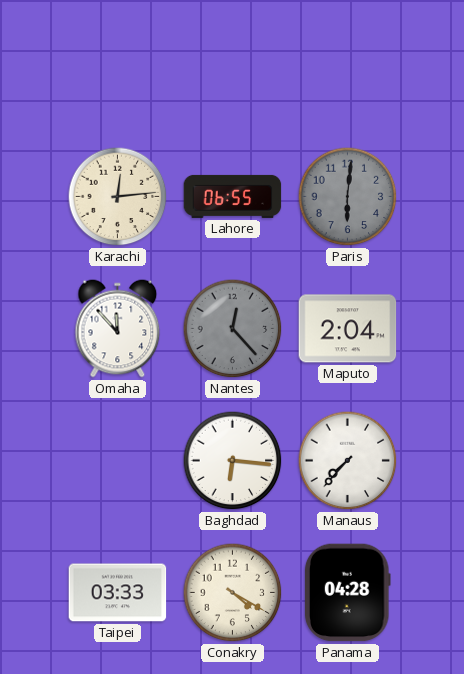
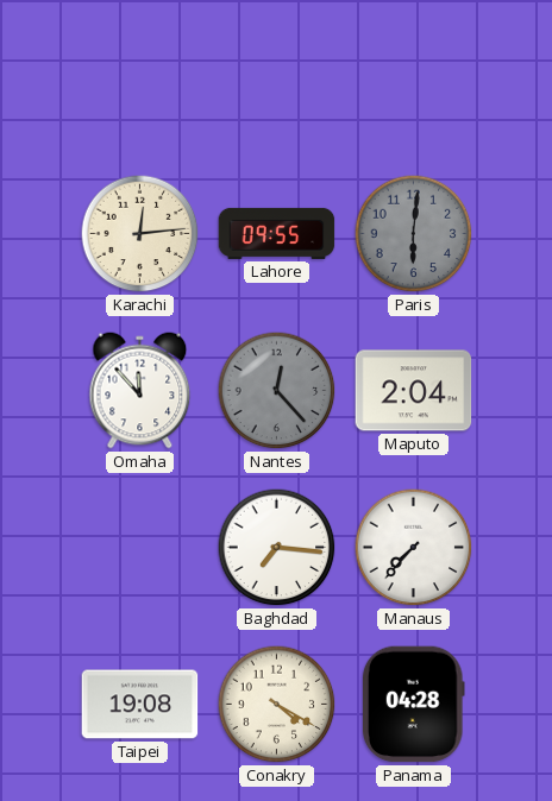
Lahore: 06:55 -> 09:55
Baghdad: 6:16 -> 7:16
Taipei: 03:33 -> 19:08
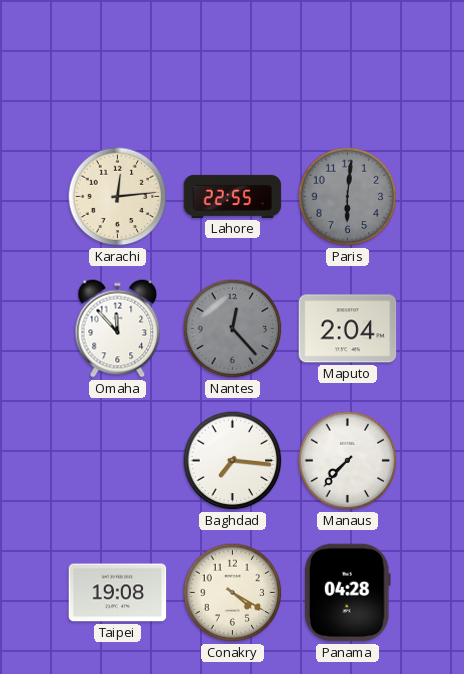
Lahore: 09:55 -> 22:55
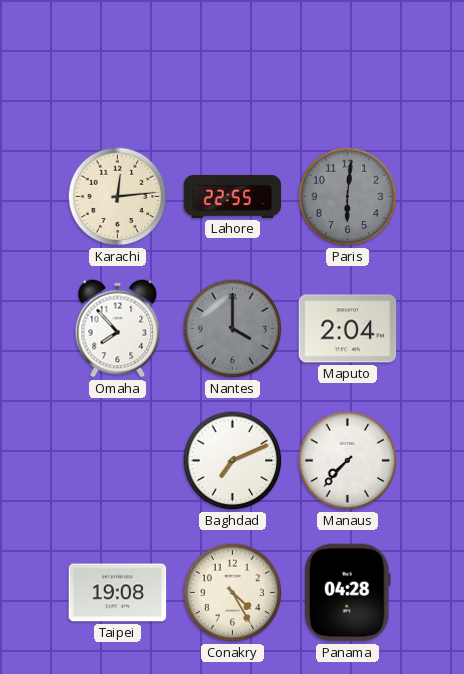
Omaha: 11:53 -> 7:53
Nantes: 12:23 -> 4:00
Baghdad: 7:16 -> 7:11
Conakry: 4:20 -> 4:25
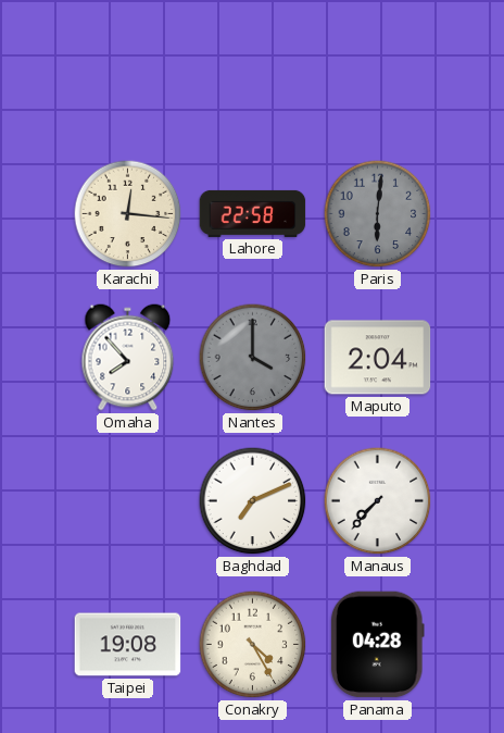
Karachi: 12:14 -> 12:16
Lahore: 22:55 -> 22:58
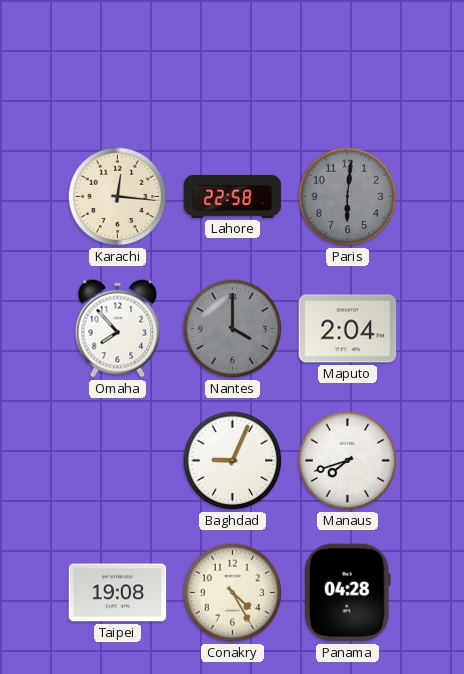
Baghdad: 7:11 -> 9:04
Manaus: 7:37 -> 7:42
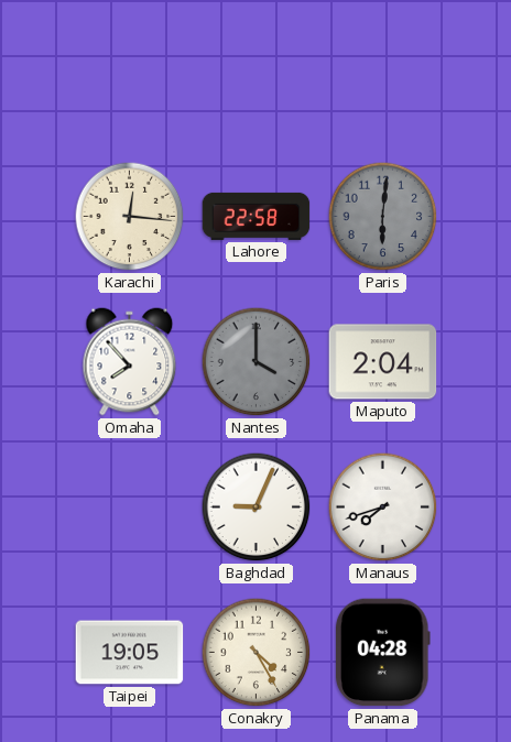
Taipei: 19:08 -> 19:05
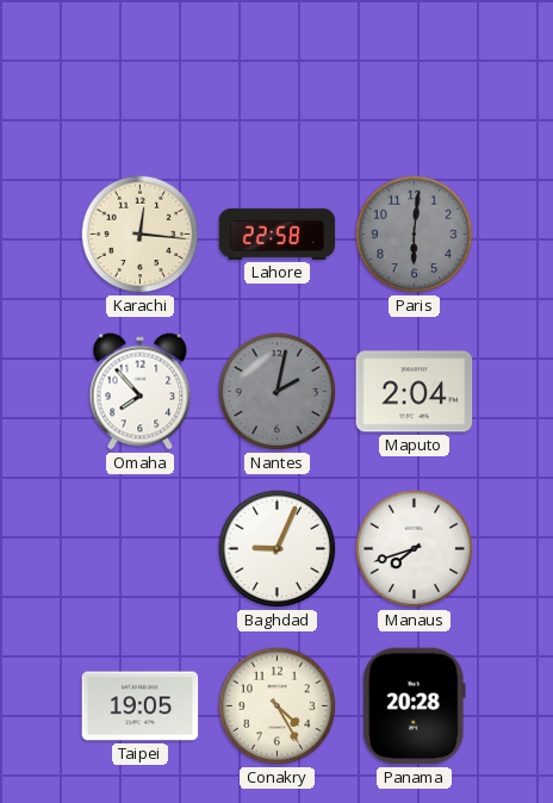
Nantes: 4:00 -> 2:02
Panama: 04:28 -> 20:28
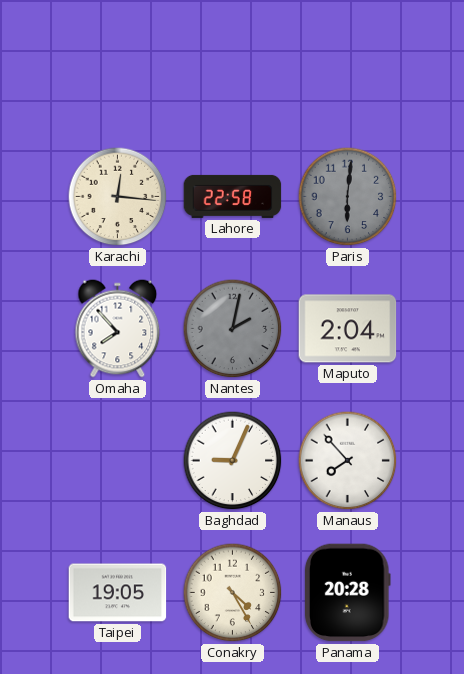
Manaus: 7:42 -> 7:53
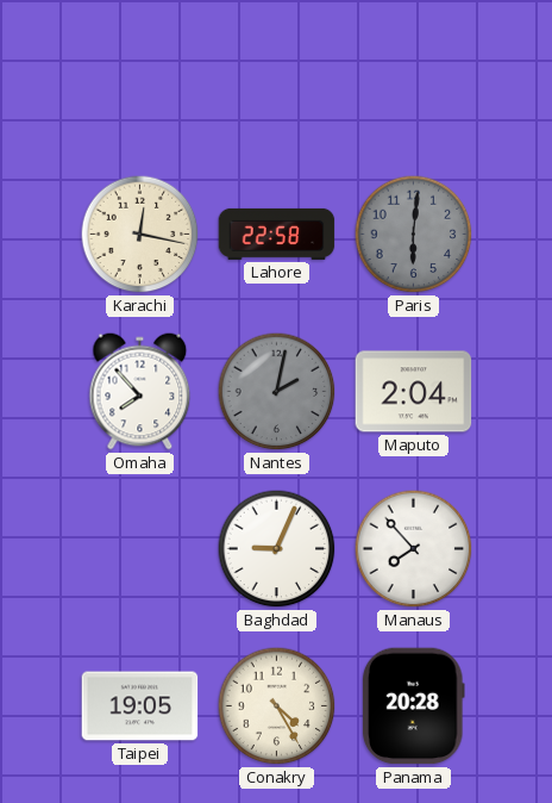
Karachi: 12:16 -> 12:17
